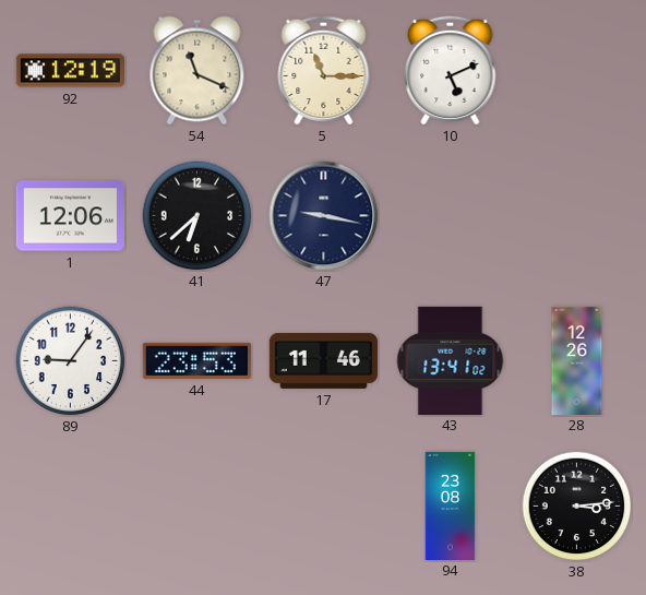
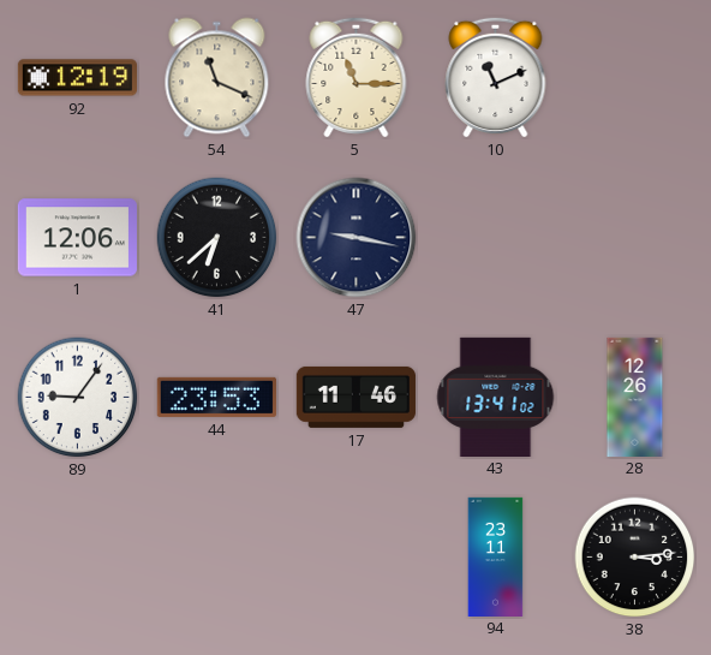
10: 5:11 -> 11:11
94: 23:08 -> 23:11
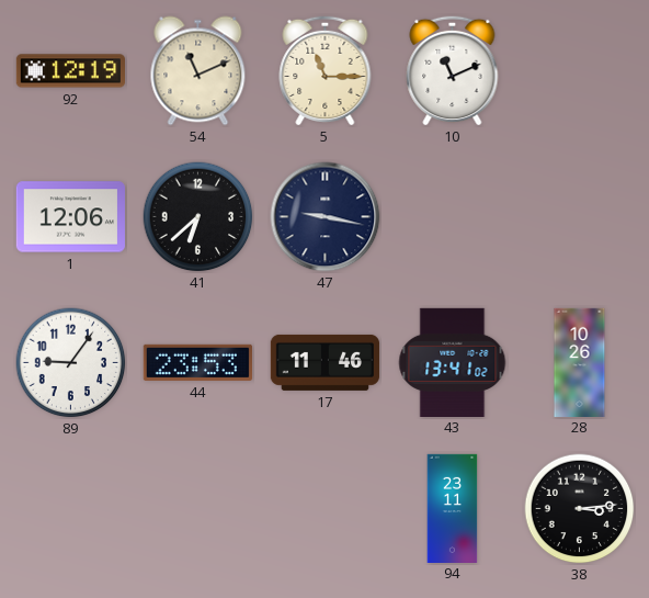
54: 11:19 -> 11:11
28: 12:26 -> 10:26
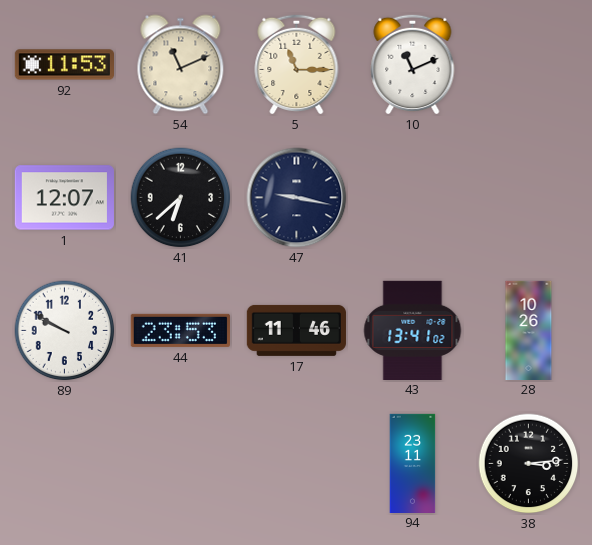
92: 12:19 -> 11:53
1: 12:06 -> 12:07
89: 9:06 -> 9:50
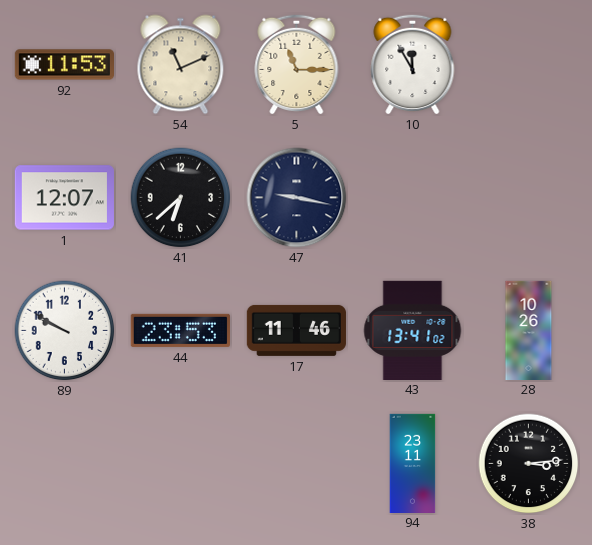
10: 11:11 -> 11:55
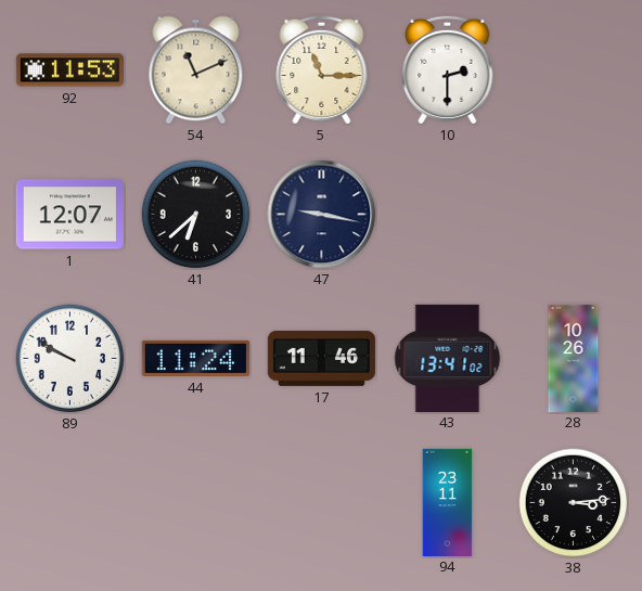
10: 11:55 -> 2:30
44: 23:53 -> 11:24
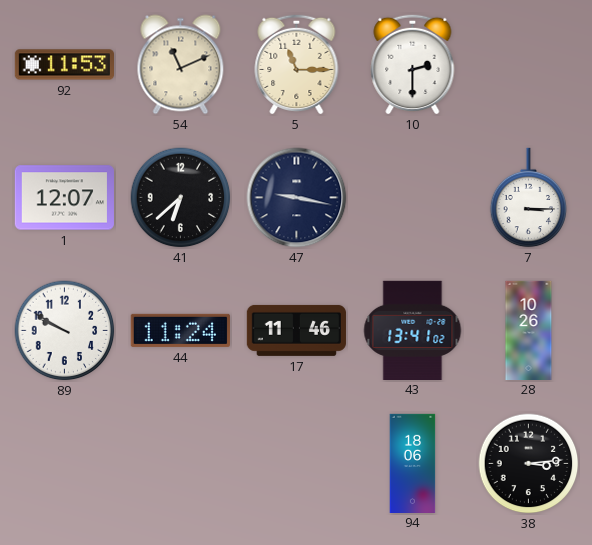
7: none -> 3:15
94: 23:11 -> 18:06
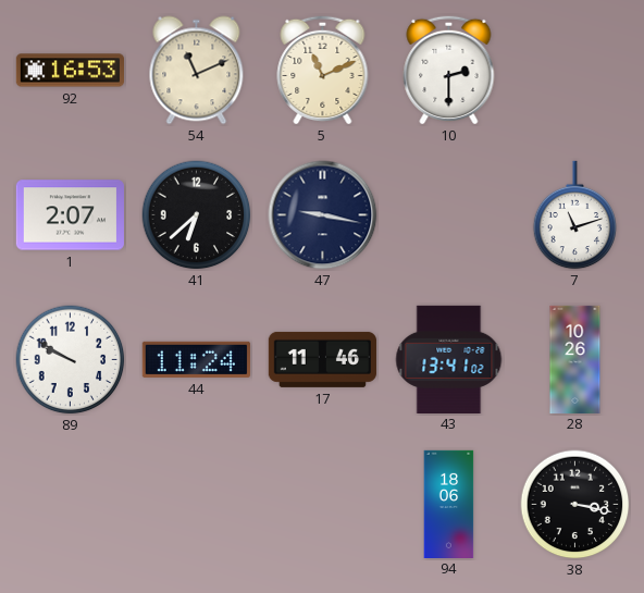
92: 11:53 -> 16:53
5: 11:15 -> 11:11
1: 12:07 -> 2:07
7: 3:15 -> 11:12
38: 3:14 -> 3:17
